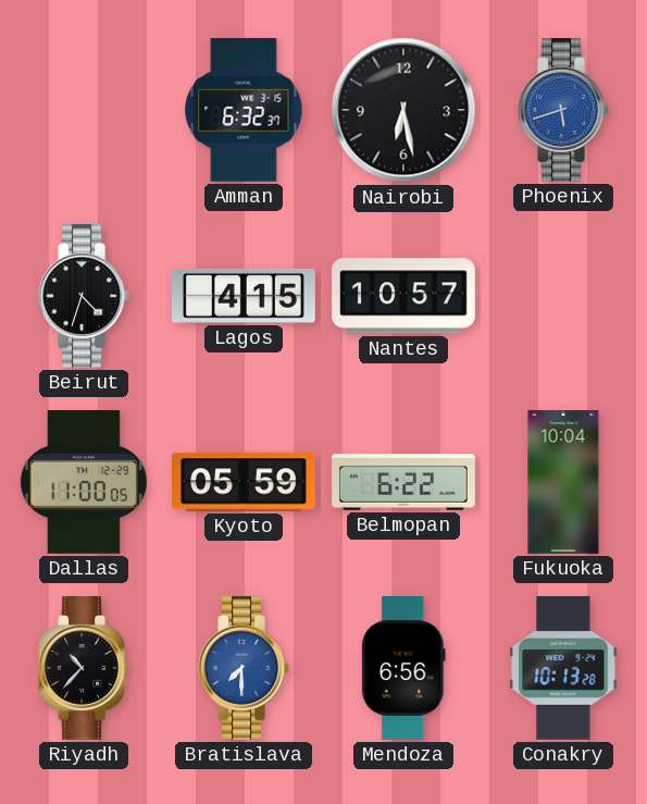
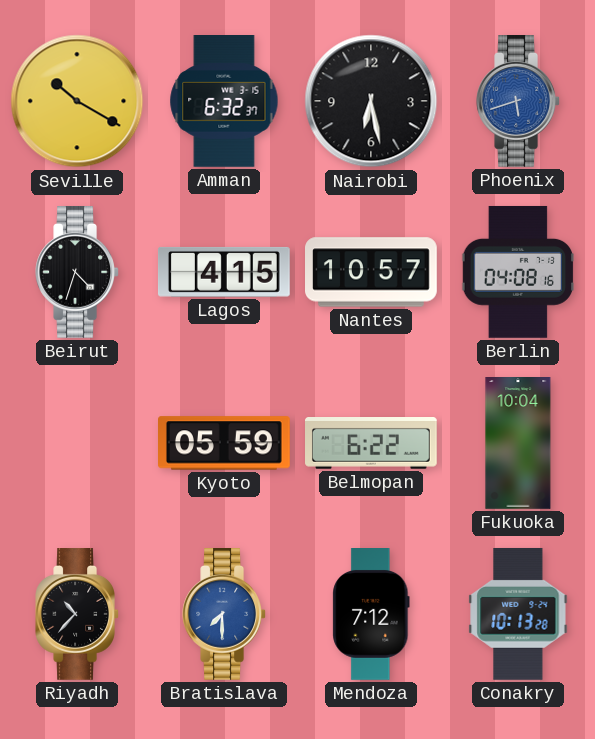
Seville: none -> 10:20
Berlin: none -> 04:08
Dallas: 11:00 -> none
Mendoza: 6:56 -> 7:12
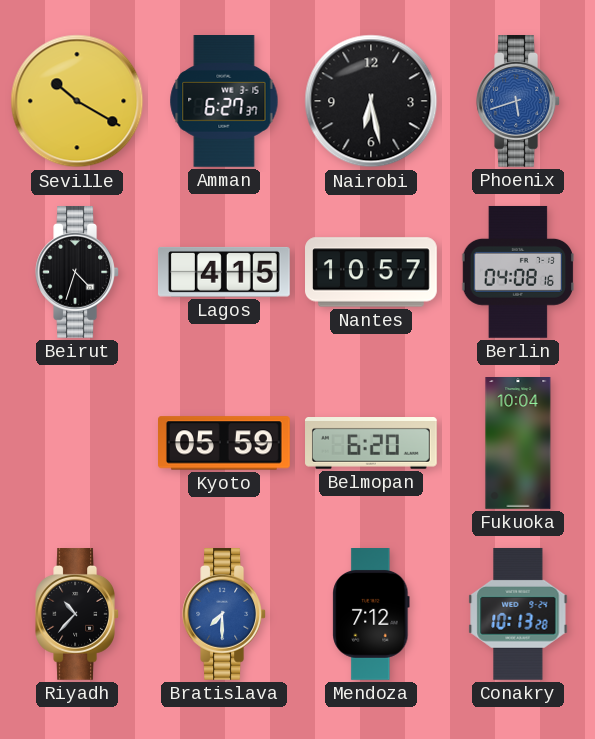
Amman: 6:32 -> 6:27
Belmopan: 6:22 -> 6:20
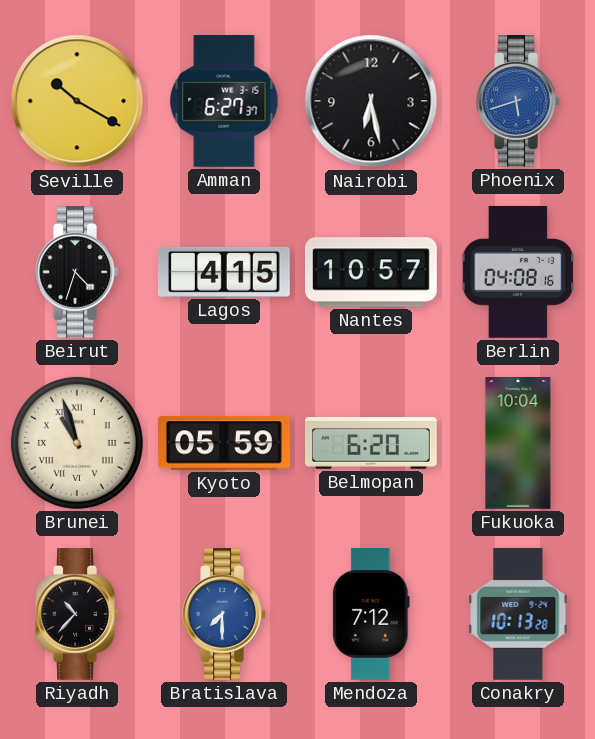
Brunei: none -> 10:57
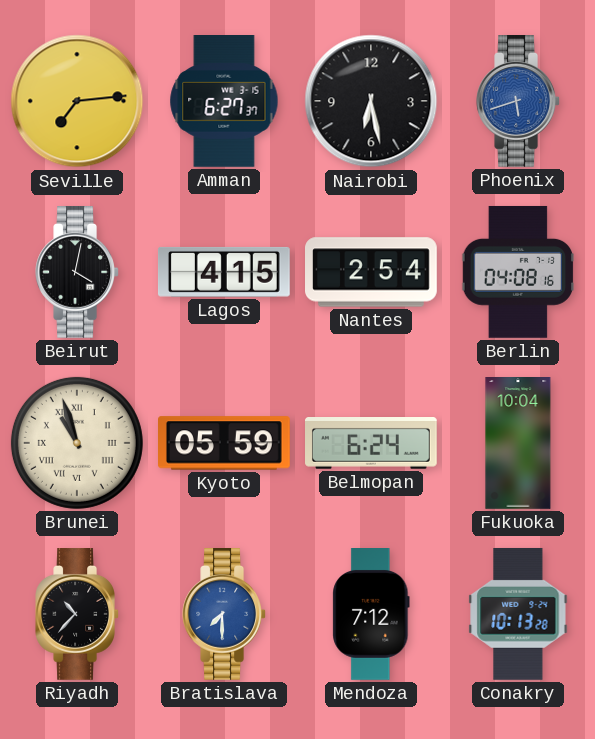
Seville: 10:20 -> 7:14
Beirut: 4:33 -> 4:02
Nantes: 10:57 -> 2:54
Belmopan: 6:20 -> 6:24
